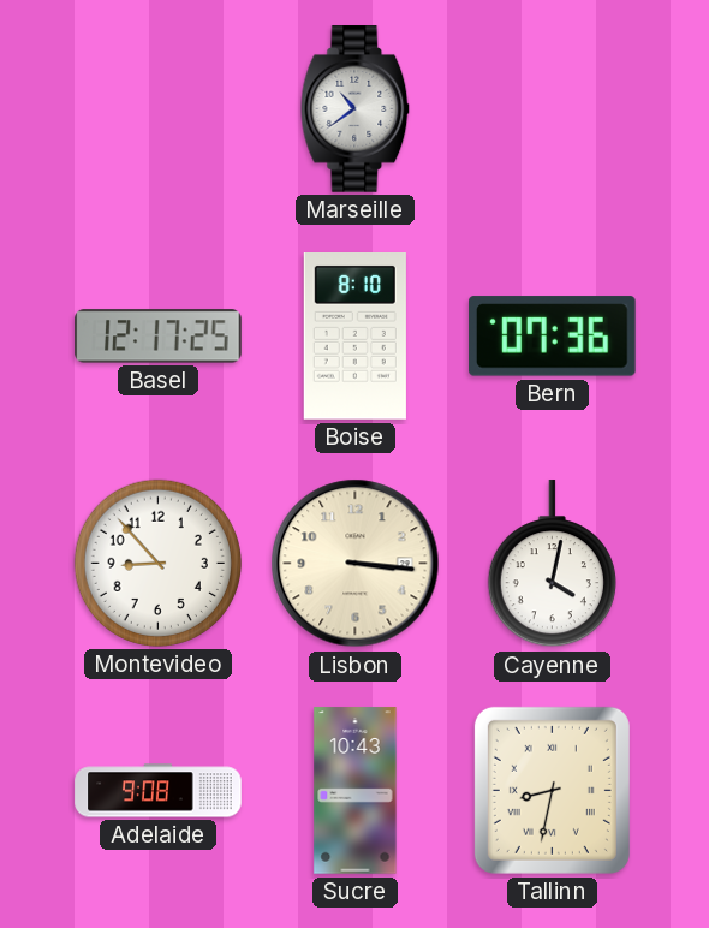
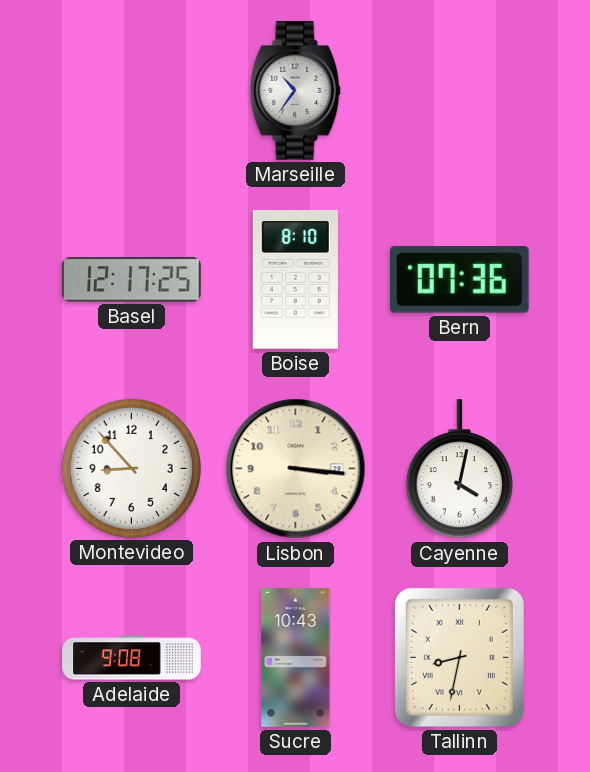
Marseille: 10:39 -> 10:36
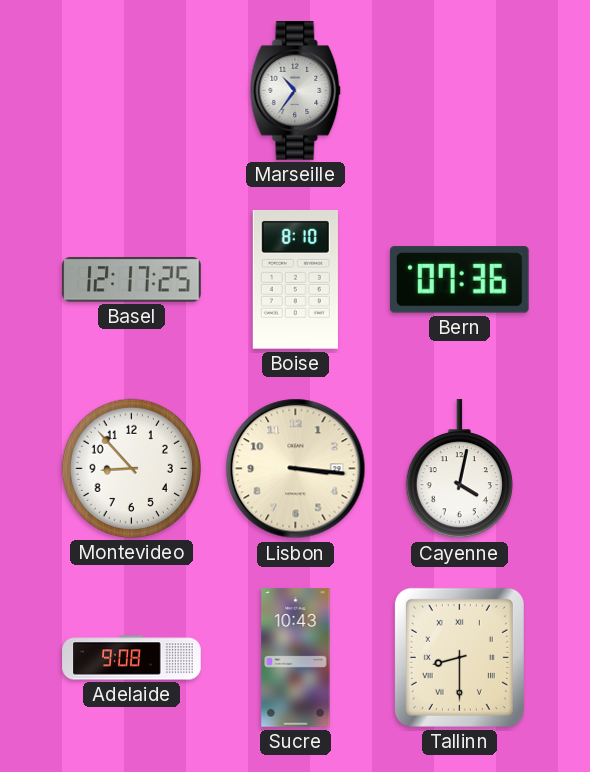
Tallinn: 8:32 -> 8:30
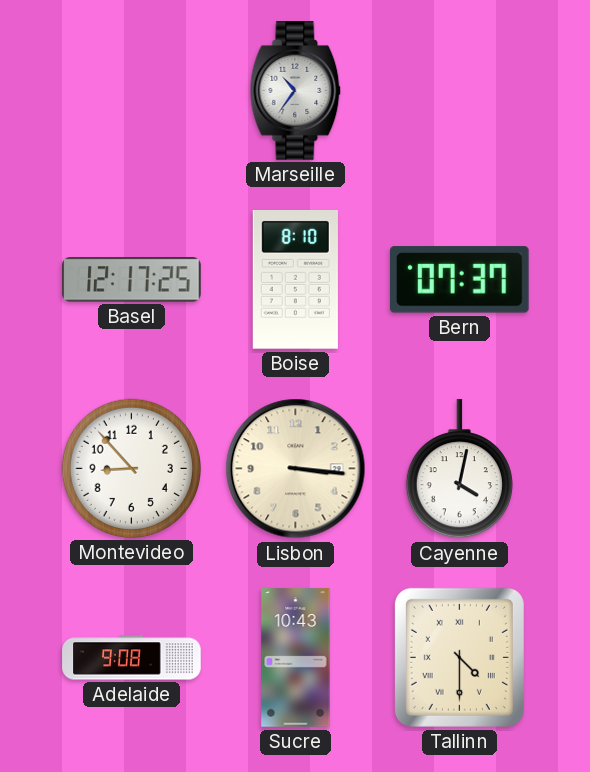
Bern: 07:36 -> 07:37
Tallinn: 8:30 -> 4:30
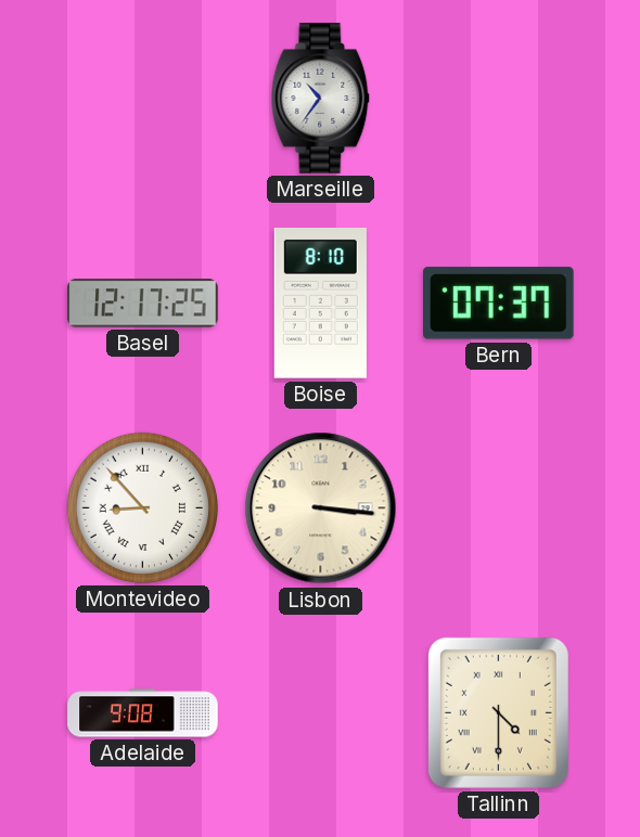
Montevideo numerals: Arabic -> Roman
Cayenne: 4:02 -> none
Sucre: 10:43 -> none
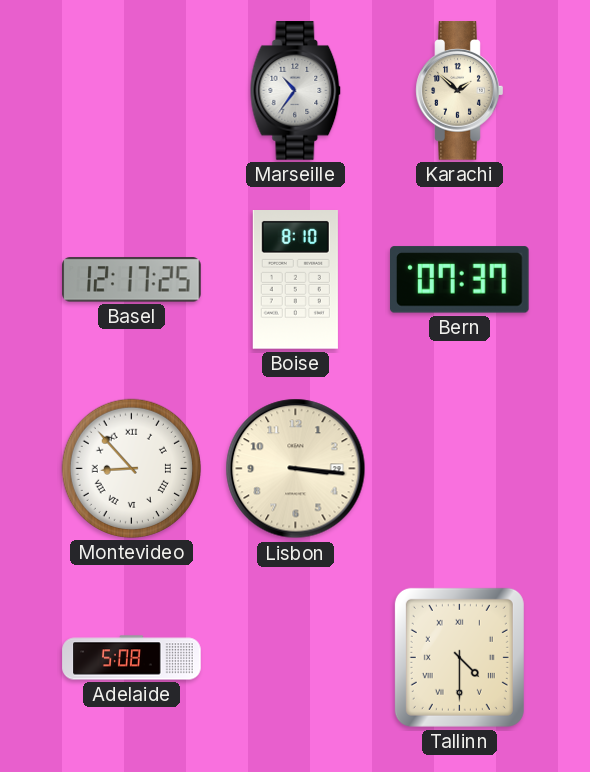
Karachi: none -> 1:52
Adelaide: 9:08 -> 5:08
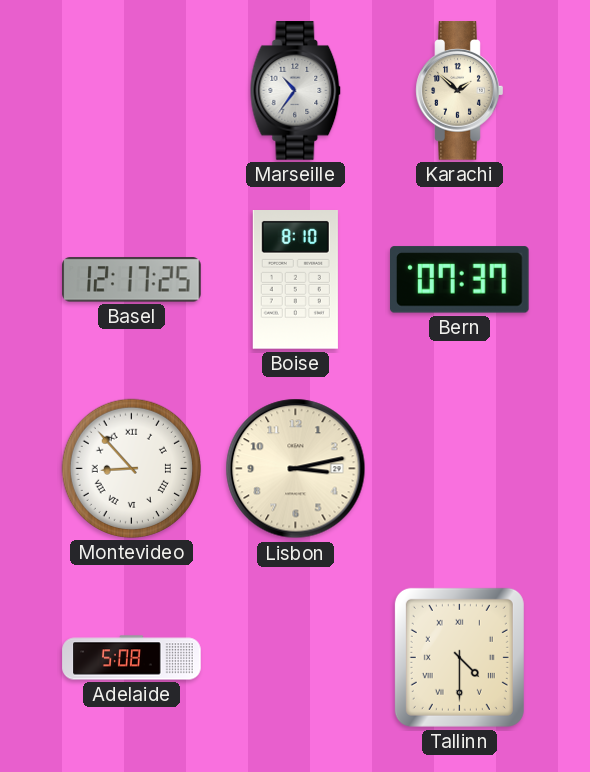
Lisbon: 3:16 -> 3:13
